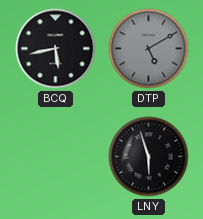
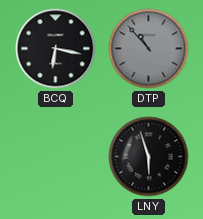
BCQ: 5:43 -> 6:17
DTP: 5:10 -> 10:53
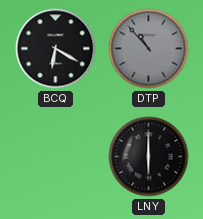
BCQ: 6:17 -> 6:20
LNY: 5:57 -> 6:00
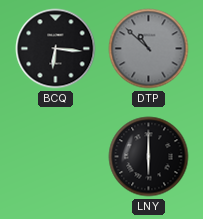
BCQ: 6:20 -> 6:16
DTP: 10:53 -> 10:52
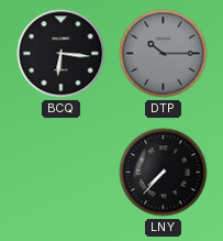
DTP: 10:52 -> 10:15
LNY: 6:00 -> 7:37
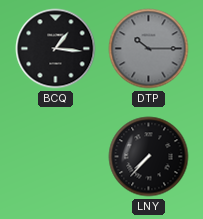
BCQ: 6:16 -> 1:16
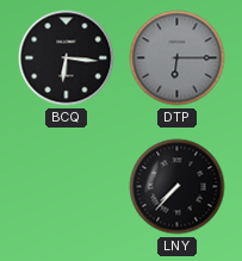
BCQ: 1:16 -> 6:16
DTP: 10:15 -> 6:15
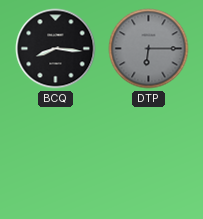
BCQ: 6:16 -> 8:16
LNY: 7:37 -> none
